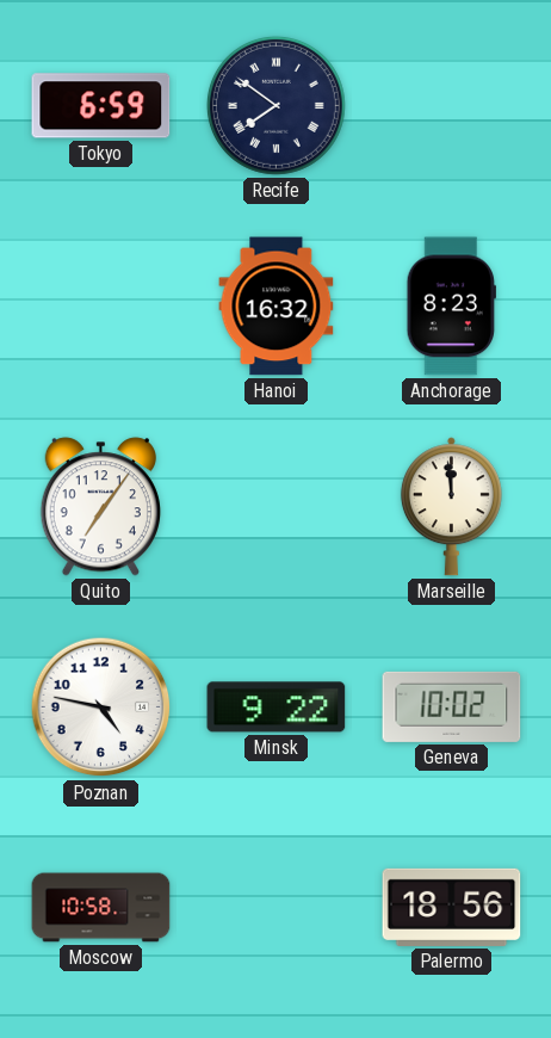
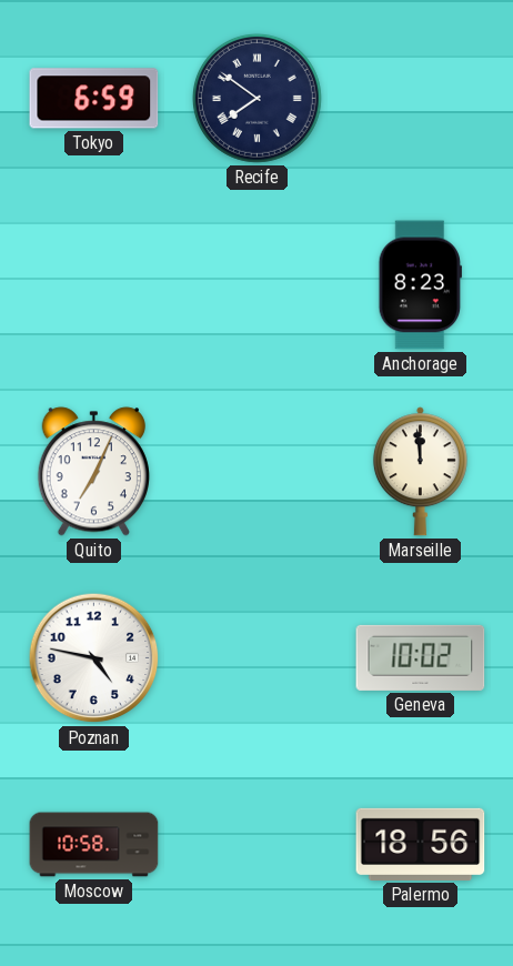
Hanoi: 16:32 -> none
Quito: 7:06 -> 7:04
Minsk: 9:22 -> none
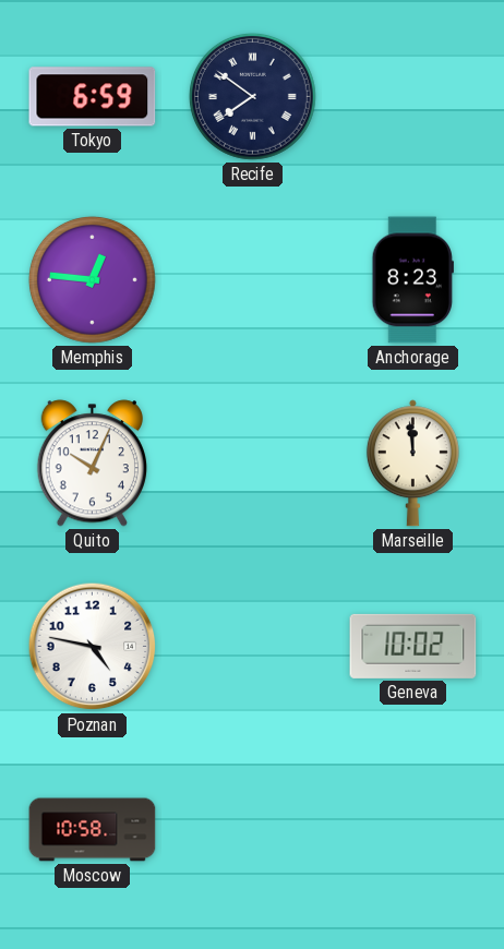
Memphis: none -> 12:46
Quito: 7:04 -> 10:04
Palermo: 18:56 -> none
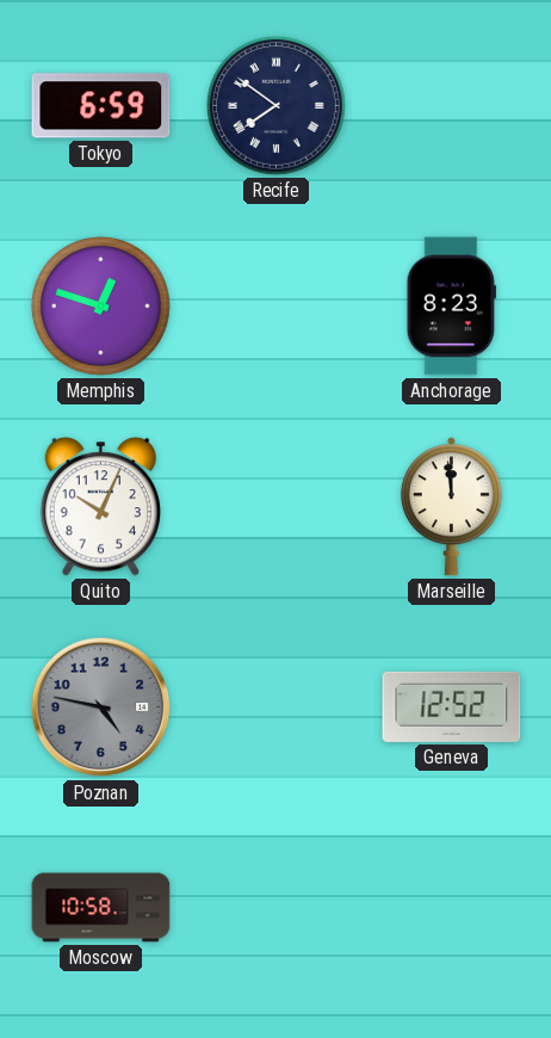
Memphis: 12:46 -> 12:48
Poznan dial: white -> grey
Geneva: 10:02 -> 12:52
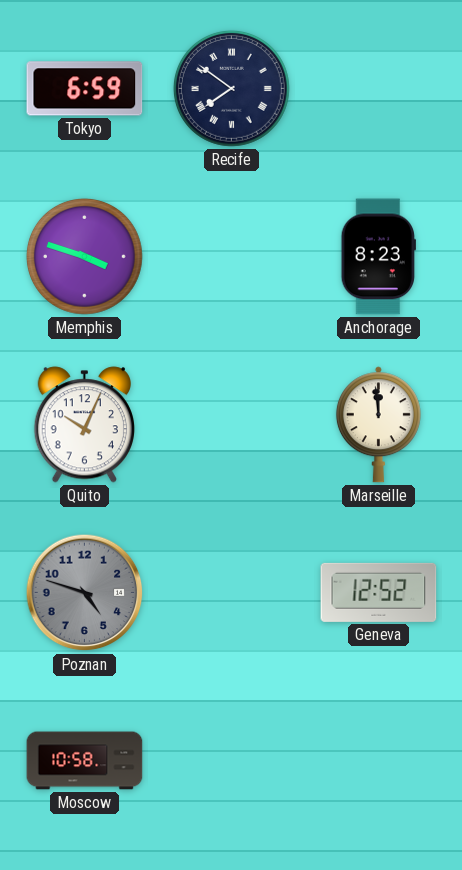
Memphis: 12:48 -> 3:48
Poznan: 4:47 -> 4:48
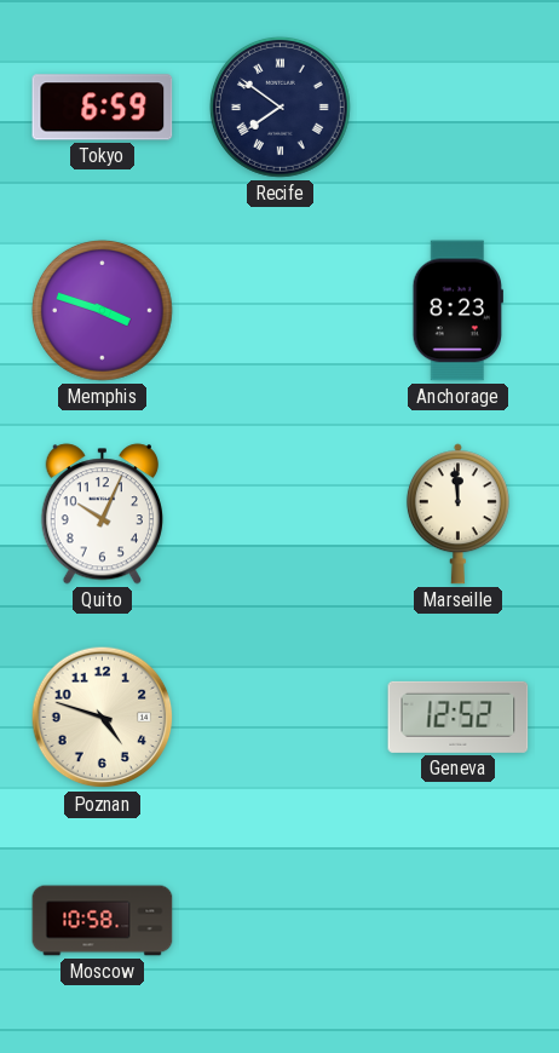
Poznan dial: grey -> cream
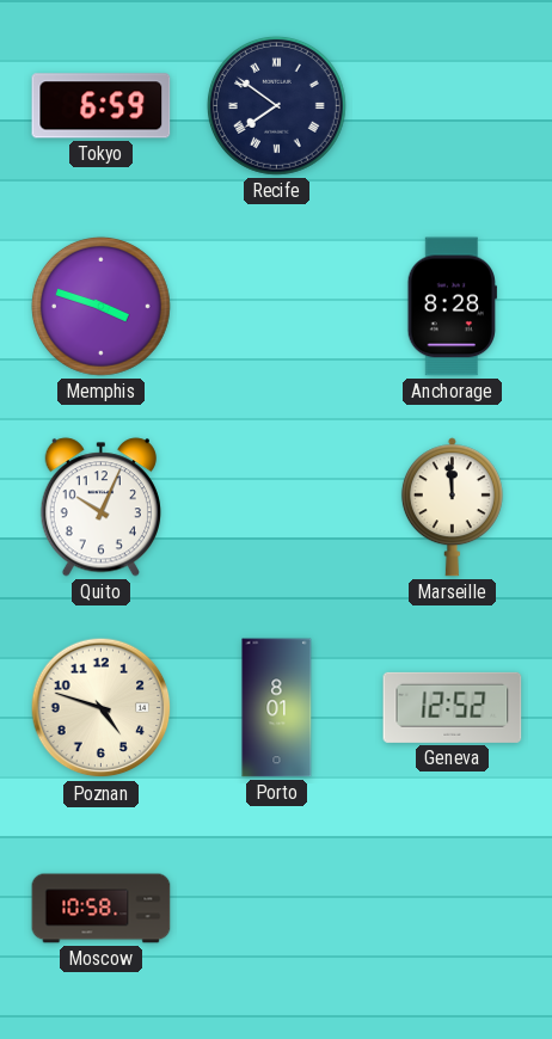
Anchorage: 8:23 -> 8:28
Porto: none -> 8:01
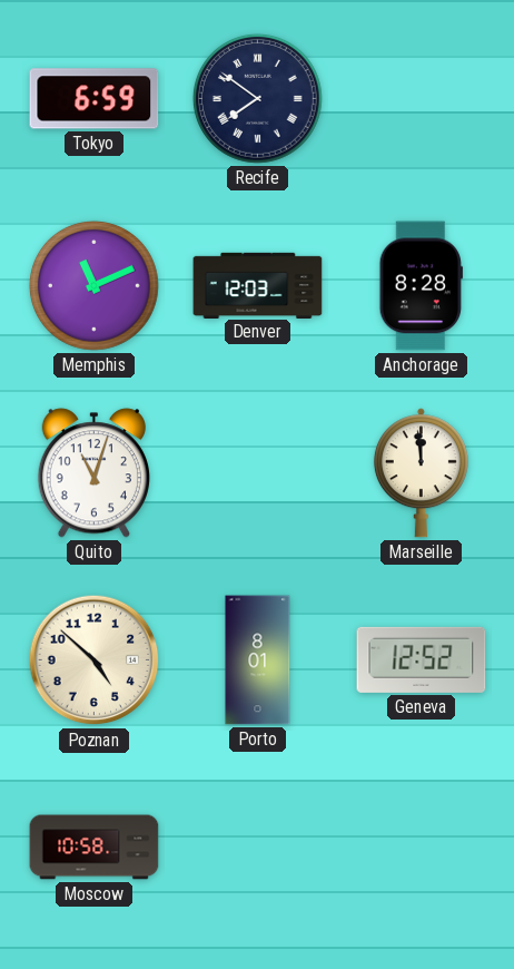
Memphis: 3:48 -> 11:11
Denver: none -> 12:03
Quito: 10:04 -> 11:03
Poznan: 4:48 -> 4:52
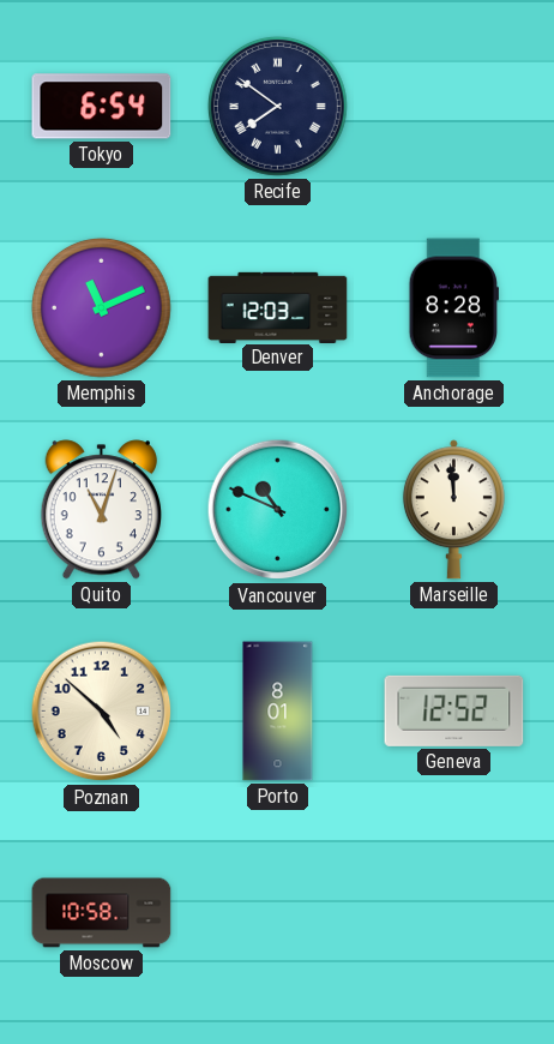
Tokyo: 6:59 -> 6:54
Vancouver: none -> 10:49
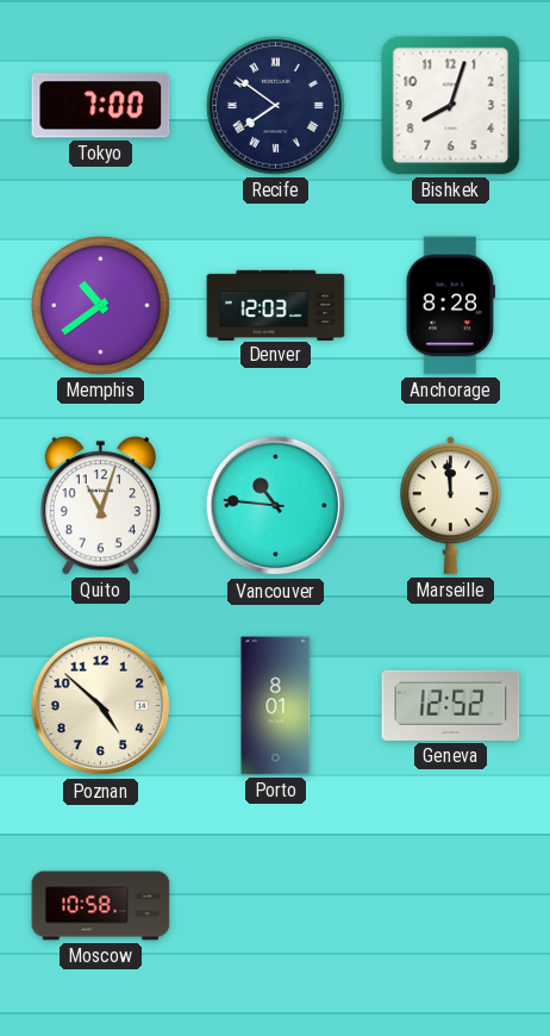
Tokyo: 6:54 -> 7:00
Bishkek: none -> 8:03
Memphis: 11:11 -> 10:39
Vancouver: 10:49 -> 10:46
